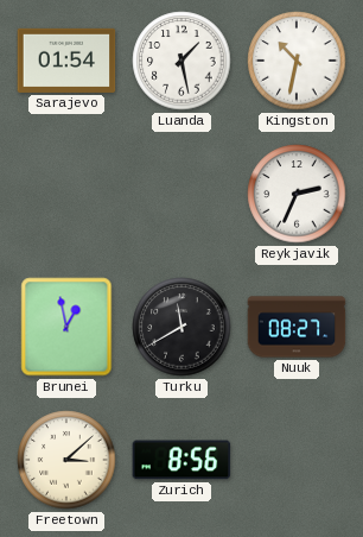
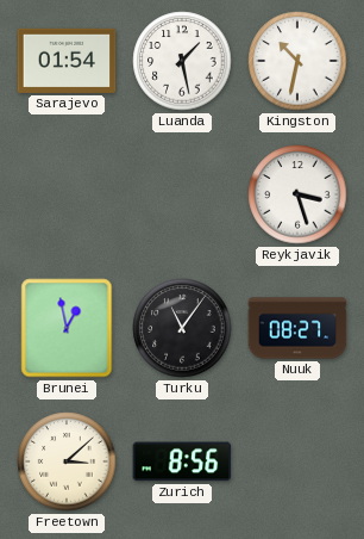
Reykjavik: 2:34 -> 3:27
Turku: 11:40 -> 11:06
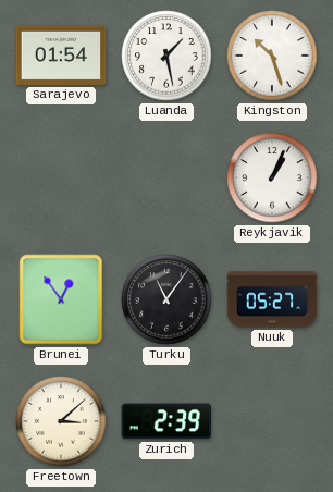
Kingston: 10:32 -> 10:27
Reykjavik: 3:27 -> 1:04
Brunei: 12:58 -> 12:54
Nuuk: 08:27 -> 05:27
Zurich: 8:56 -> 2:39
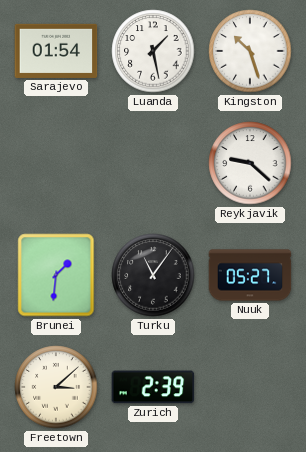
Reykjavik: 1:04 -> 9:22
Brunei: 12:54 -> 1:31
